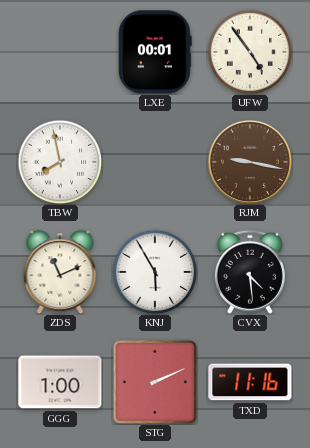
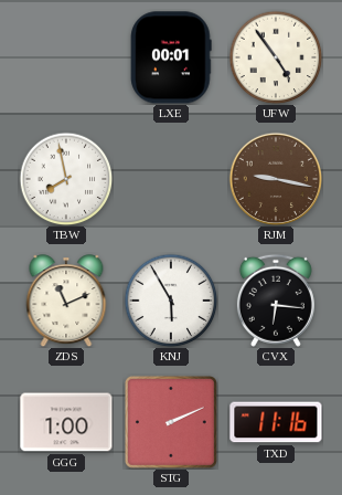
CVX: 4:29 -> 6:16
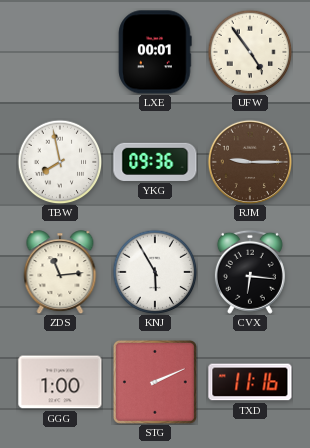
YKG: none -> 09:36
RJM: 9:17 -> 9:15
ZDS: 11:11 -> 11:14
